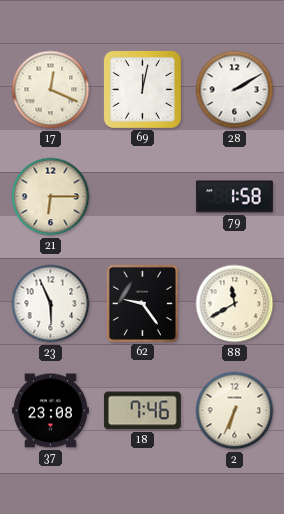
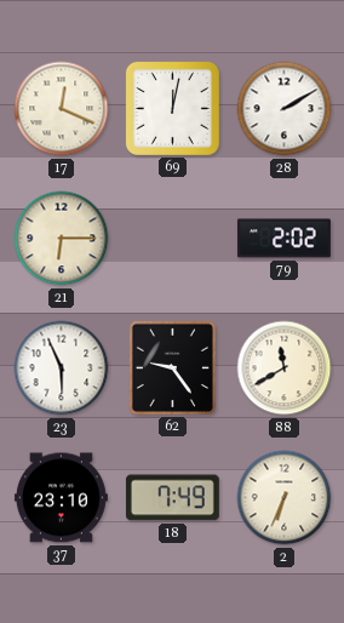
79: 1:58 -> 2:02
37: 23:08 -> 23:10
18: 7:46 -> 7:49
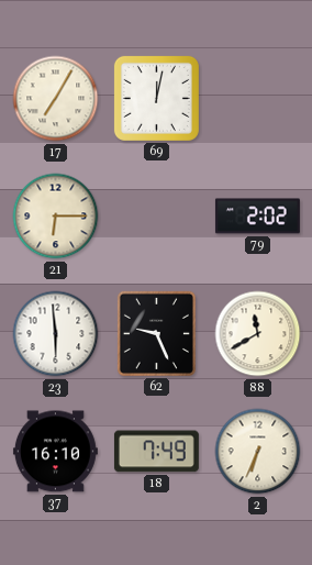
17: 12:19 -> 7:05
28: 2:10 -> none
23: 5:56 -> 5:59
62: 9:24 -> 9:26
37: 23:10 -> 16:10
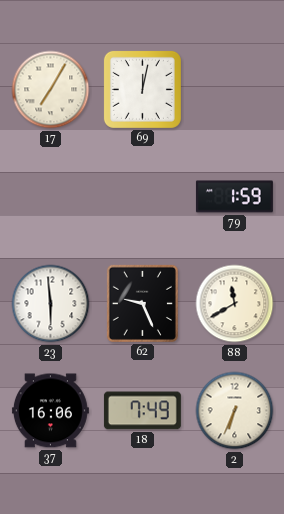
21: 6:15 -> none
79: 2:02 -> 1:59
37: 16:10 -> 16:06
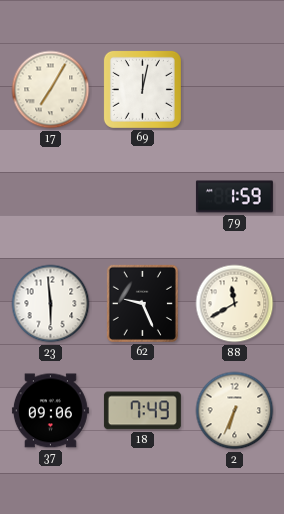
37: 16:06 -> 09:06
